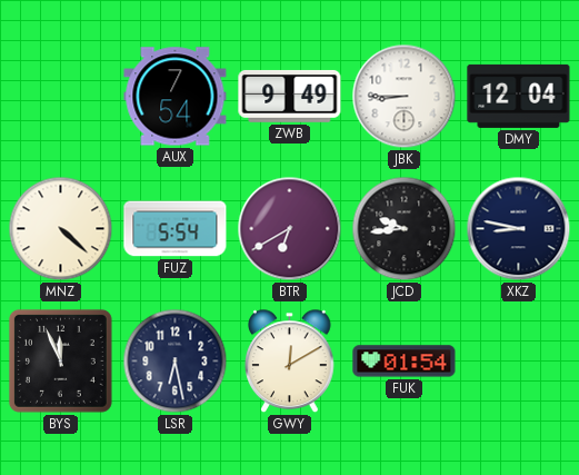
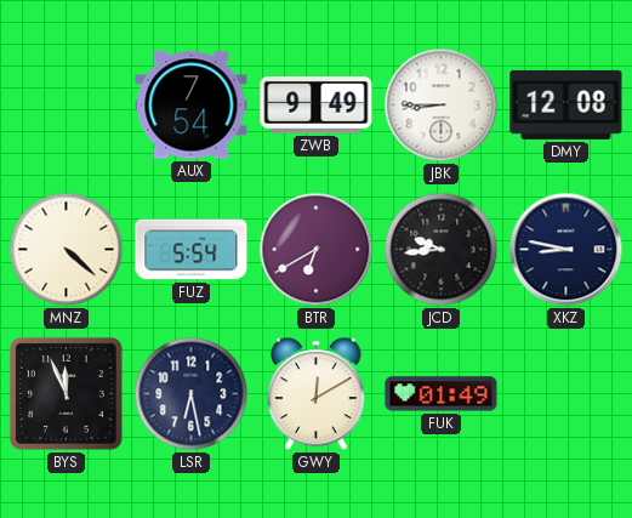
DMY: 12:04 -> 12:08
FUK: 01:54 -> 01:49
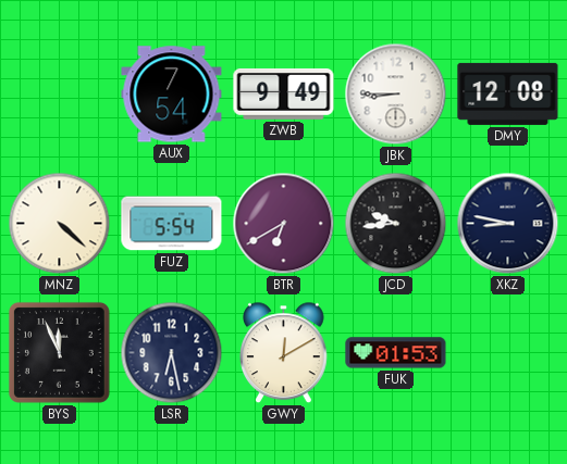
FUK: 01:49 -> 01:53
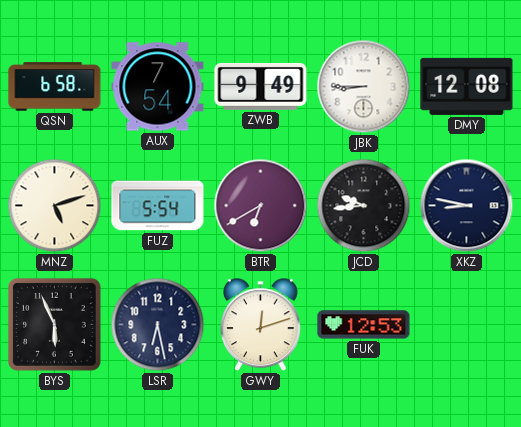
QSN: none -> 6:58
MNZ: 4:22 -> 5:12
BYS: 11:56 -> 5:56
GWY: 12:10 -> 12:12
FUK: 01:53 -> 12:53
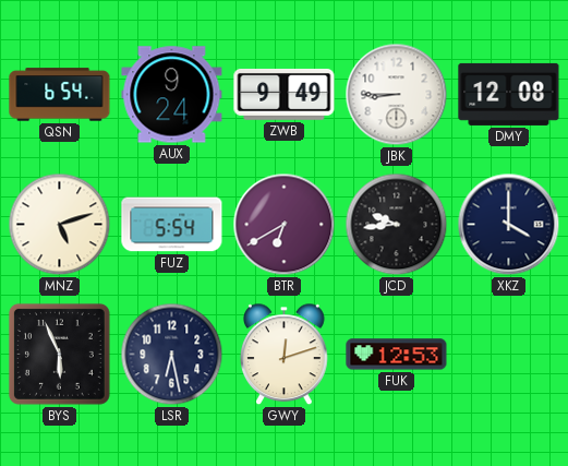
QSN: 6:58 -> 6:54
AUX: 7:54 -> 9:24
XKZ: 8:47 -> 4:00
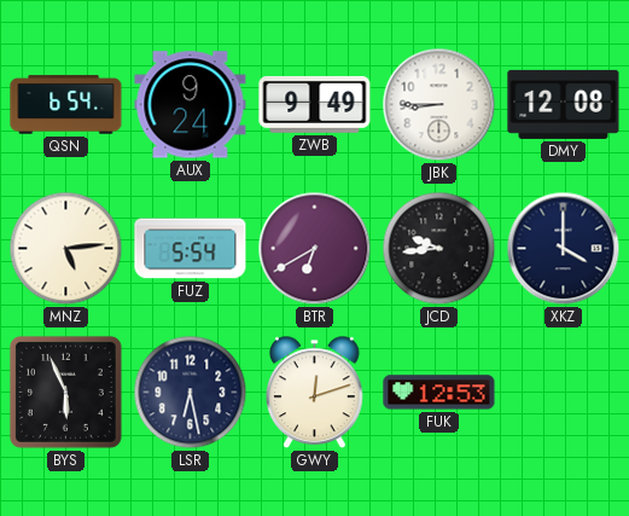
MNZ: 5:12 -> 5:14
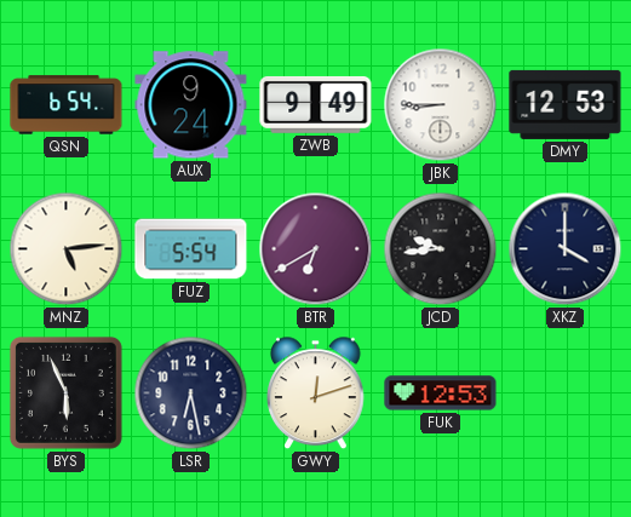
DMY: 12:08 -> 12:53
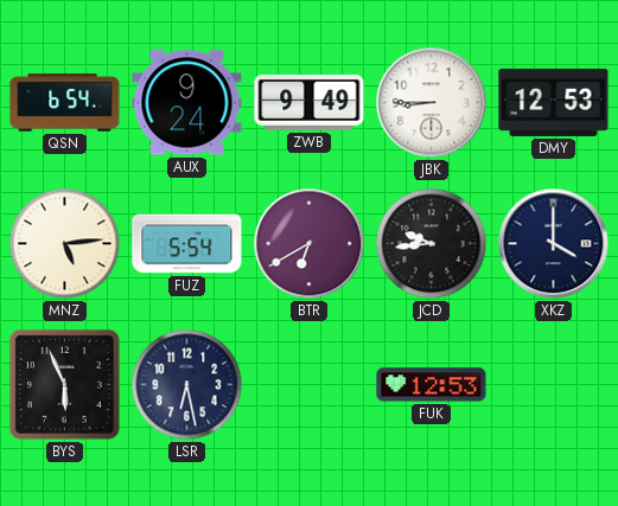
GWY: 12:12 -> none
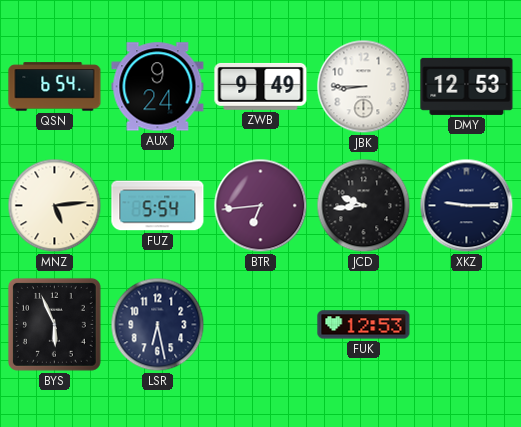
BTR: 6:40 -> 6:44
XKZ: 4:00 -> 9:15
